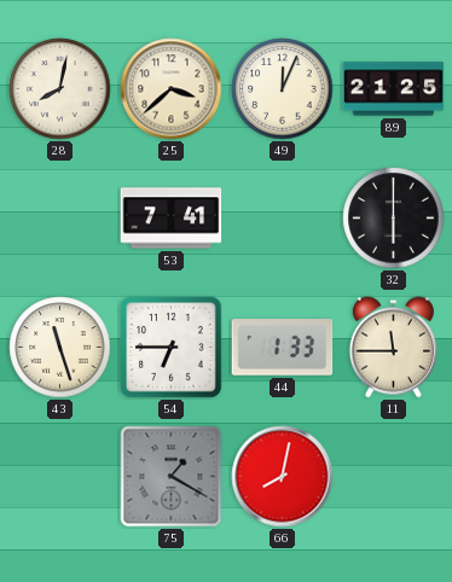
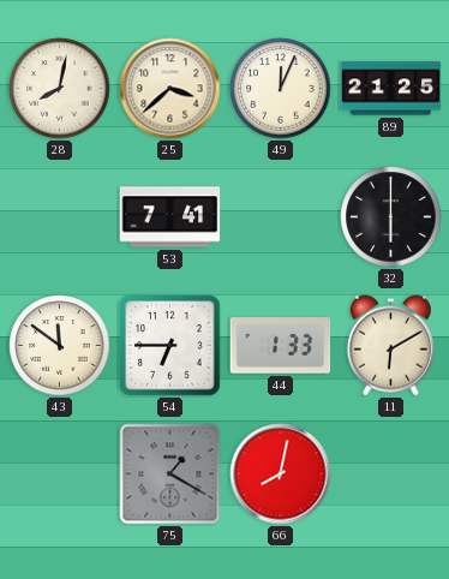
43: 11:27 -> 11:51
11: 11:45 -> 6:10
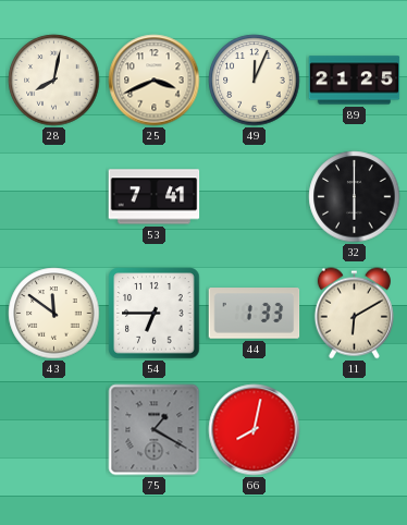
25: 3:38 -> 3:41
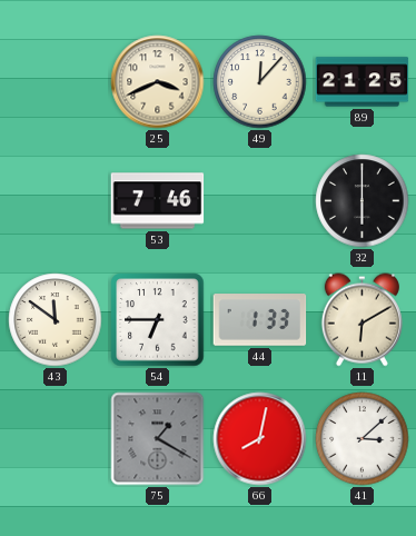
28: 8:02 -> none
49: 12:04 -> 12:07
53: 7:41 -> 7:46
41: none -> 3:08
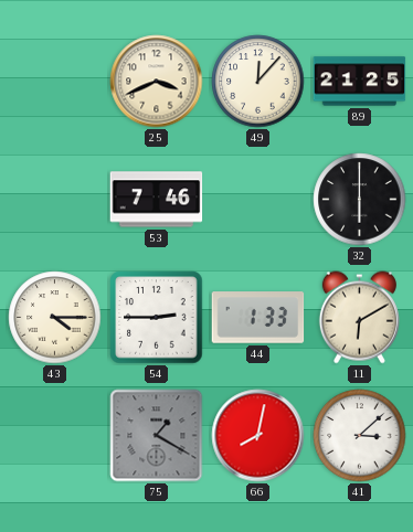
43: 11:51 -> 4:15
54: 6:45 -> 2:45
